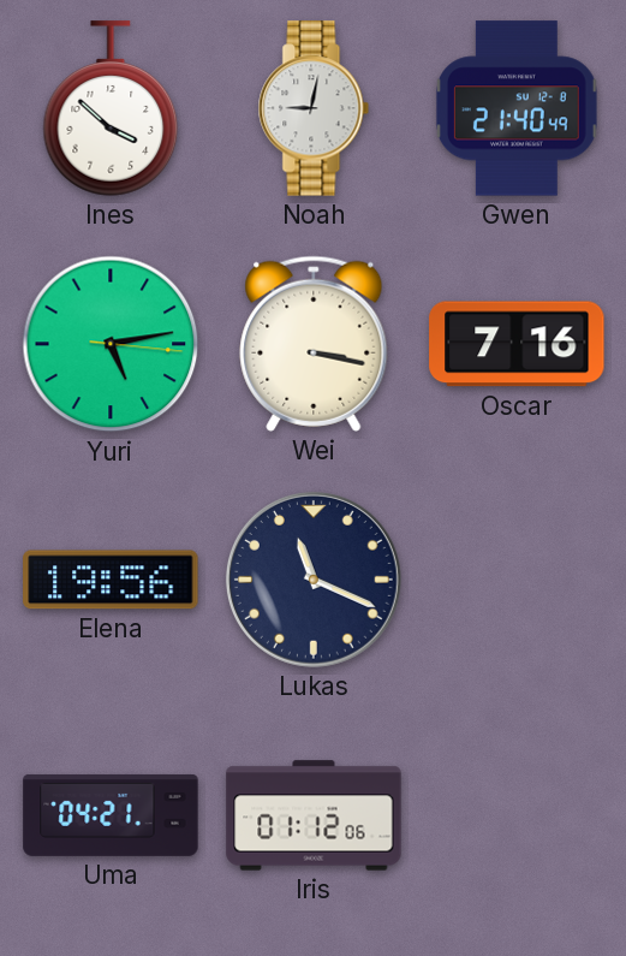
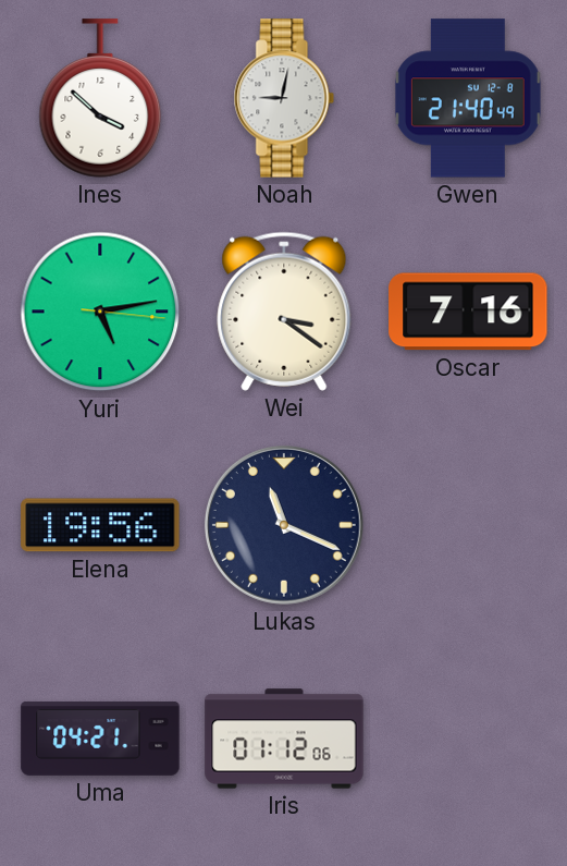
Wei: 3:17 -> 3:21
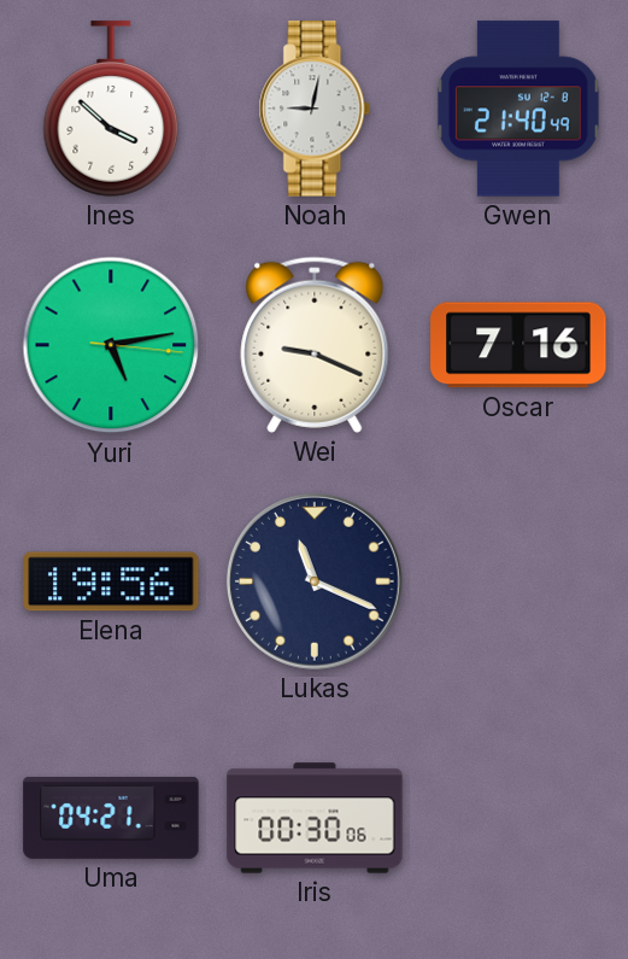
Wei: 3:21 -> 9:19
Iris: 01:12 -> 00:30
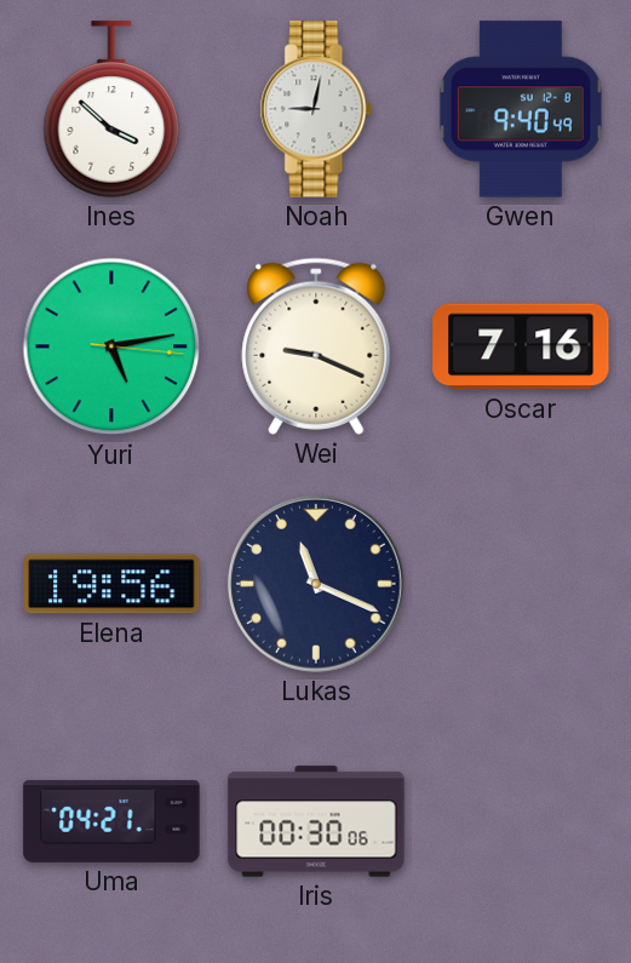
Gwen: 21:40 -> 9:40
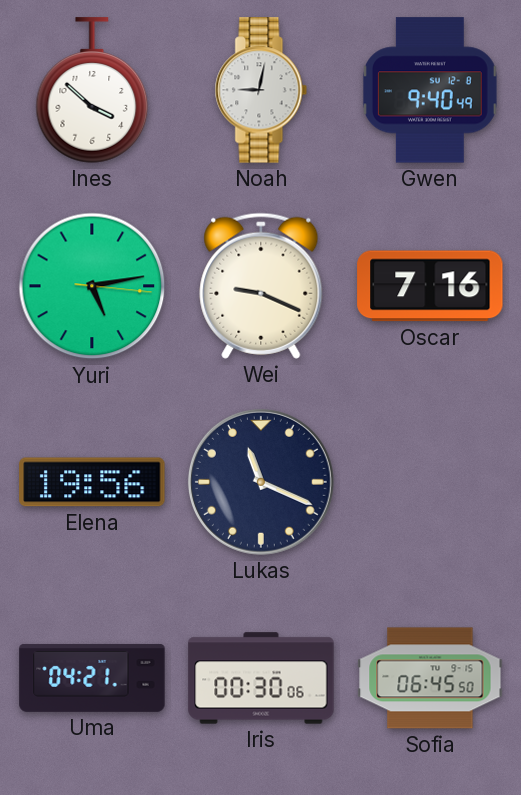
Sofia: none -> 06:45
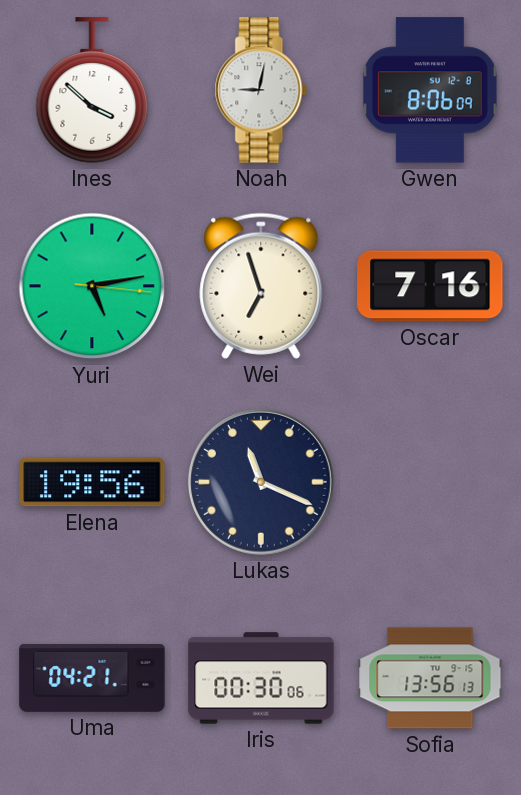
Gwen: 9:40 -> 8:06
Wei: 9:19 -> 6:57
Sofia: 06:45 -> 13:56
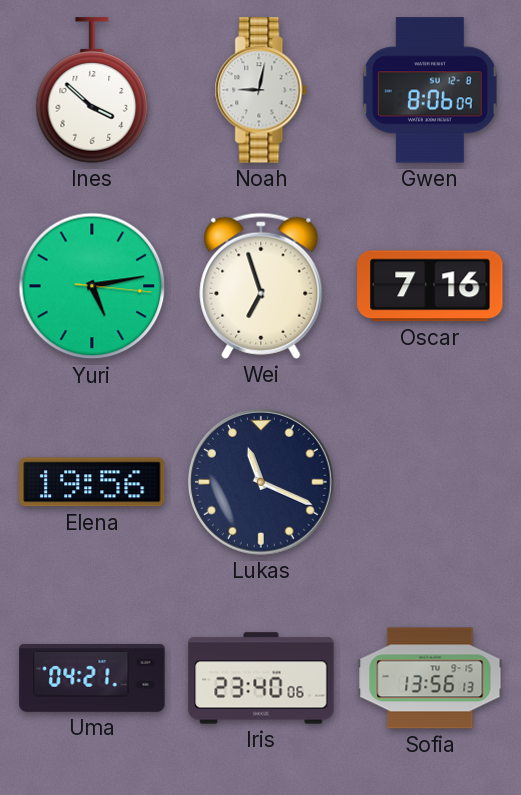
Iris: 00:30 -> 23:40
